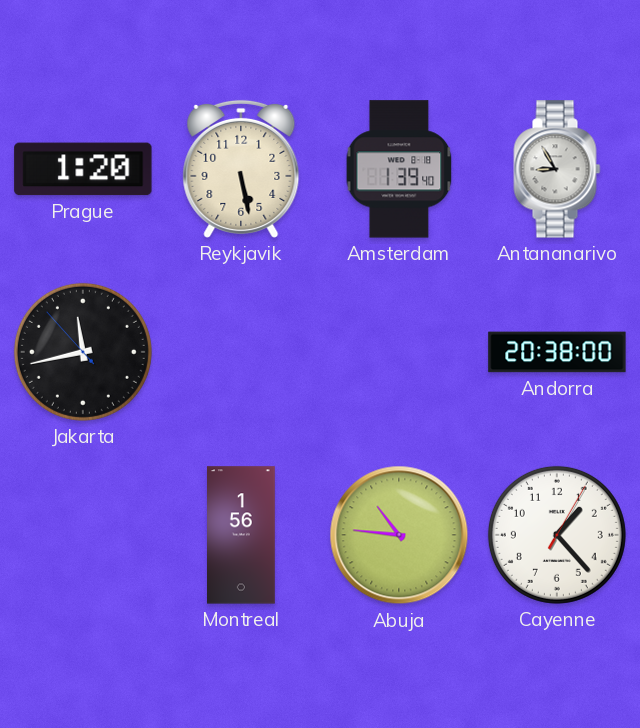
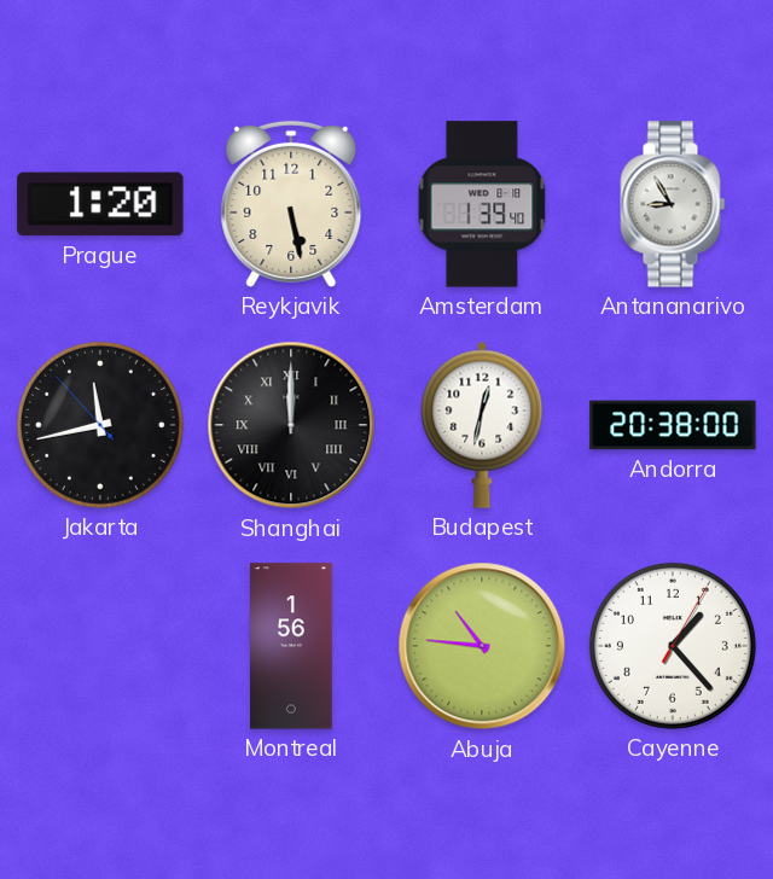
Shanghai: none -> 12:00
Budapest: none -> 12:32
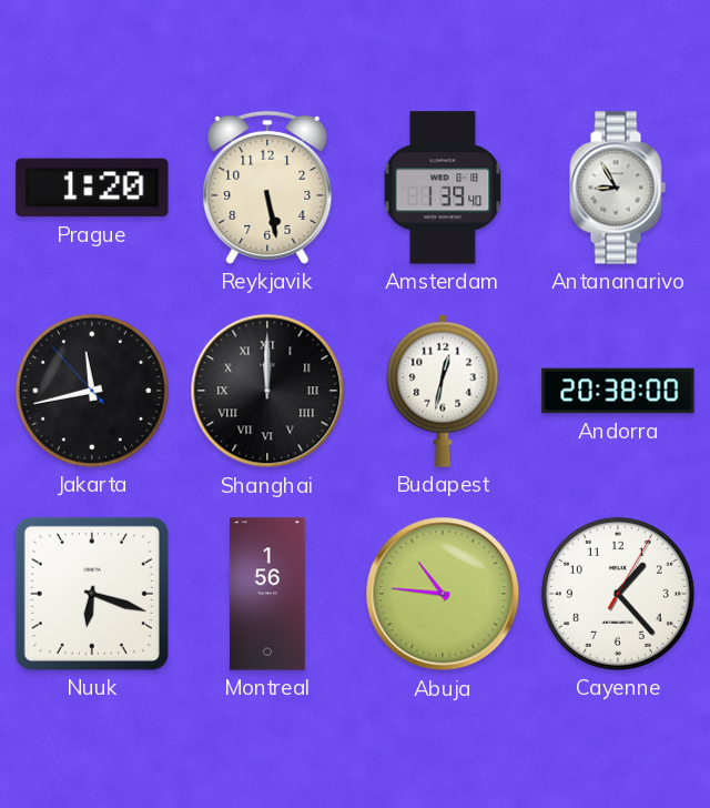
Nuuk: none -> 6:18
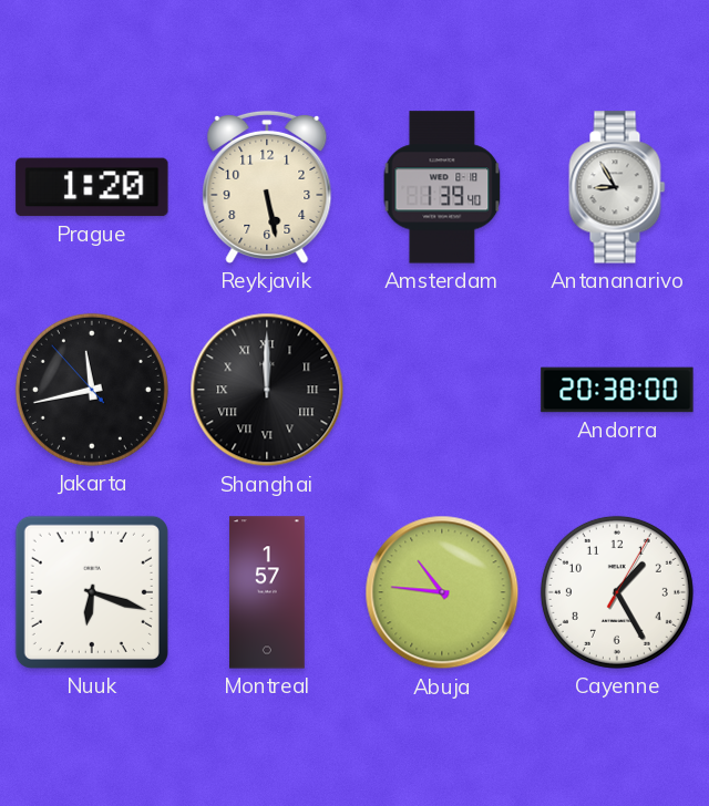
Budapest: 12:32 -> none
Montreal: 1:56 -> 1:57
Cayenne: 1:23 -> 1:25
